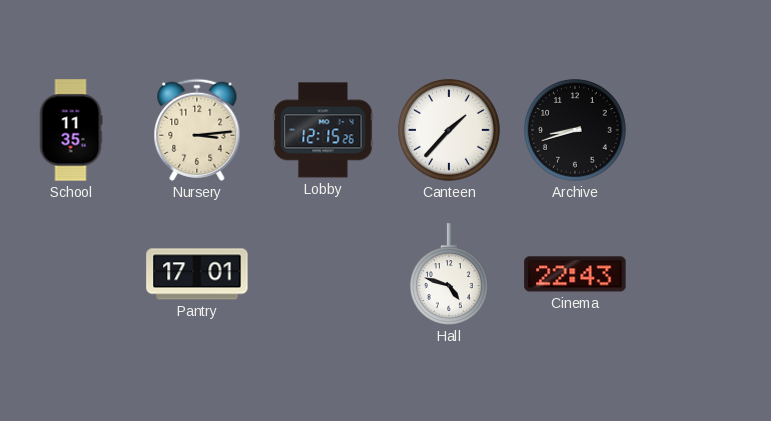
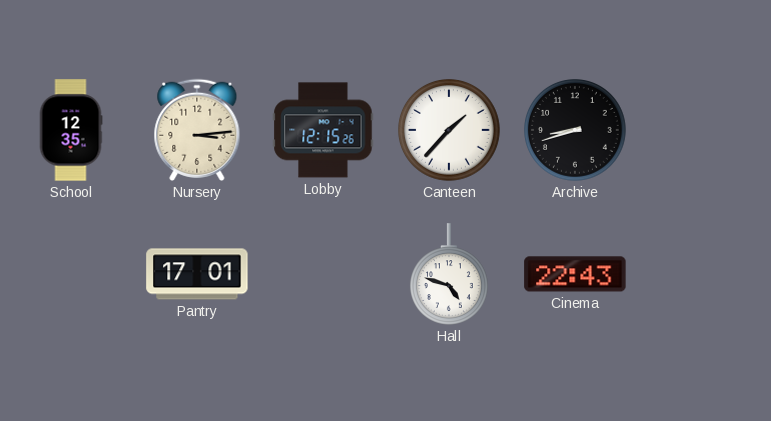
School: 11:35 -> 12:35
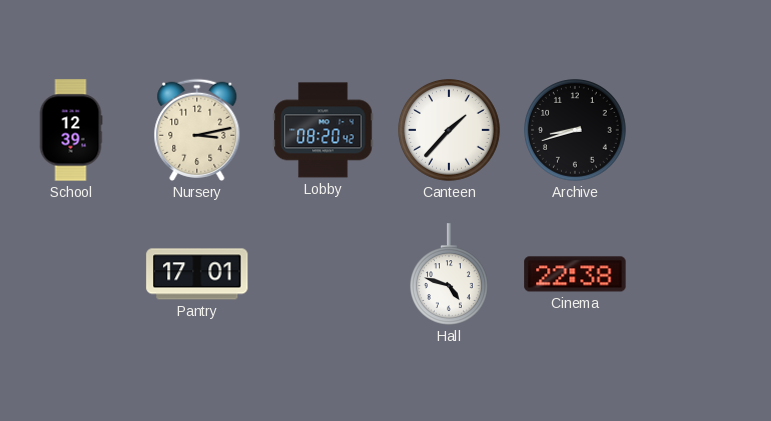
School: 12:35 -> 12:39
Nursery: 3:14 -> 3:13
Lobby: 12:15 -> 08:20
Cinema: 22:43 -> 22:38
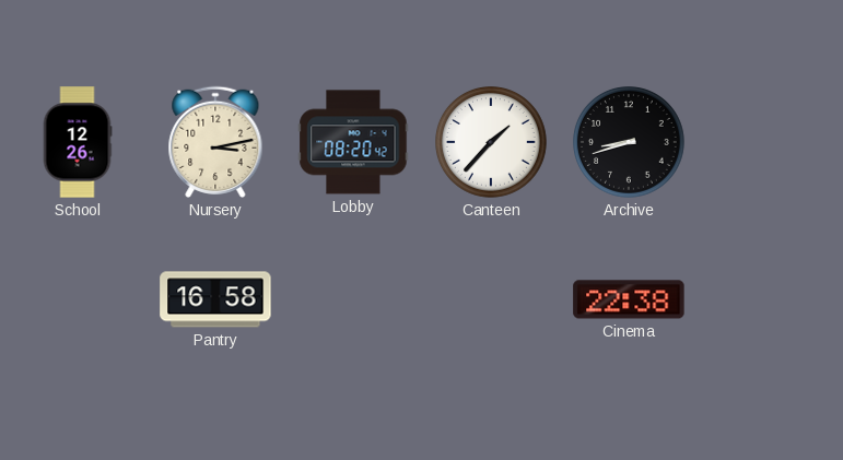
School: 12:39 -> 12:26
Pantry: 17:01 -> 16:58
Hall: 4:48 -> none
